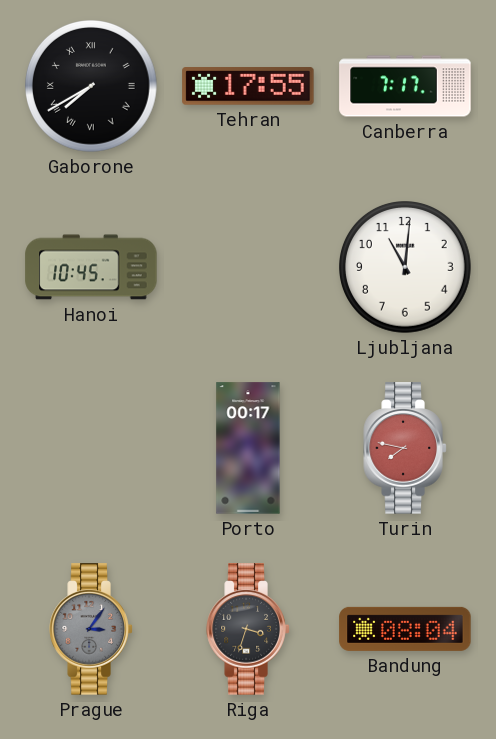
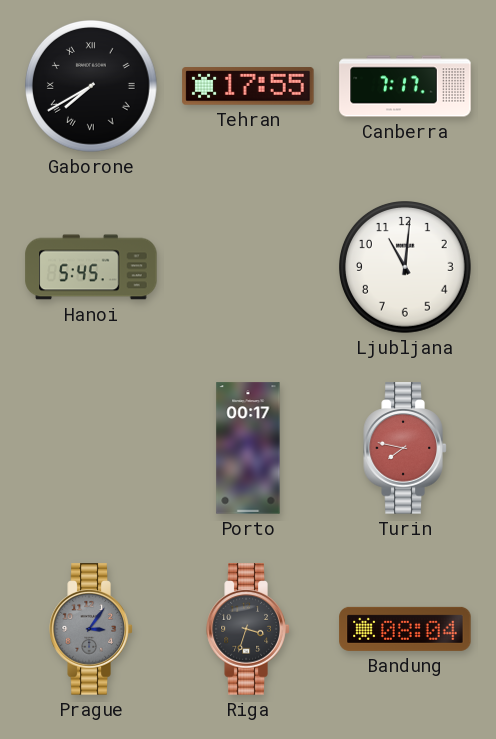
Hanoi: 10:45 -> 5:45
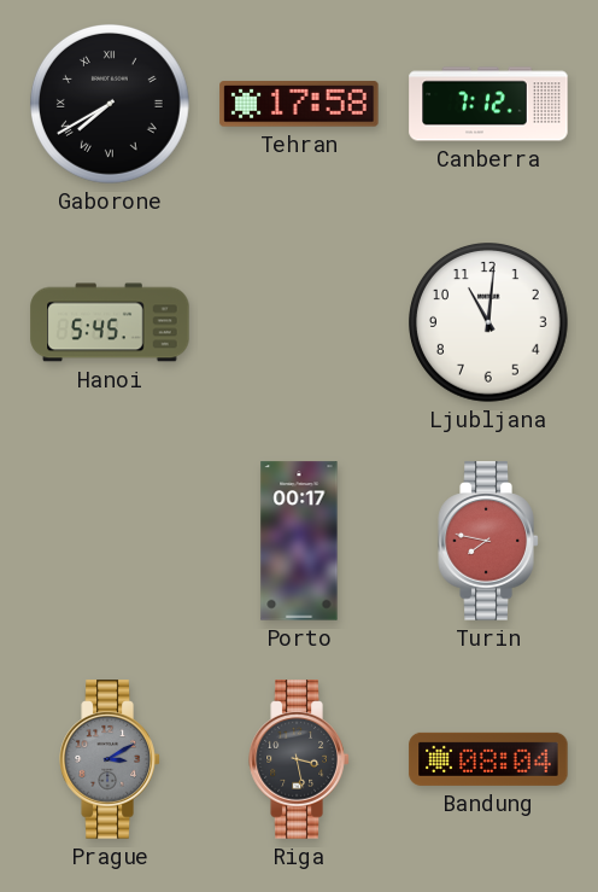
Tehran: 17:55 -> 17:58
Canberra: 7:17 -> 7:12
Prague: 3:06 -> 3:10
Riga: 3:33 -> 3:28
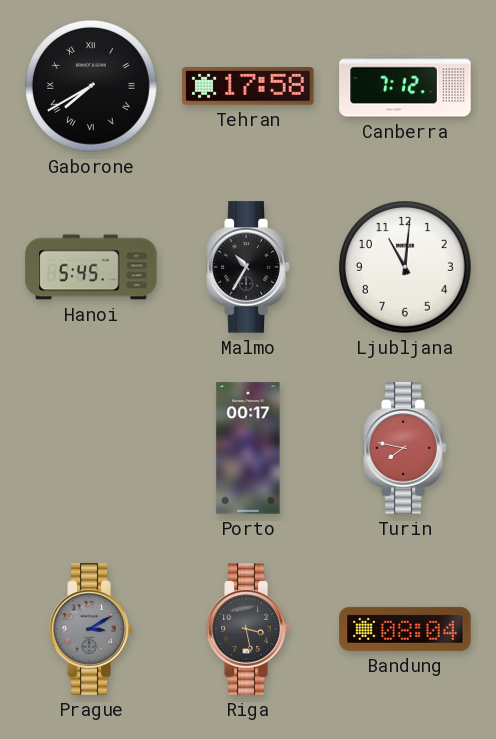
Malmo: none -> 10:35
